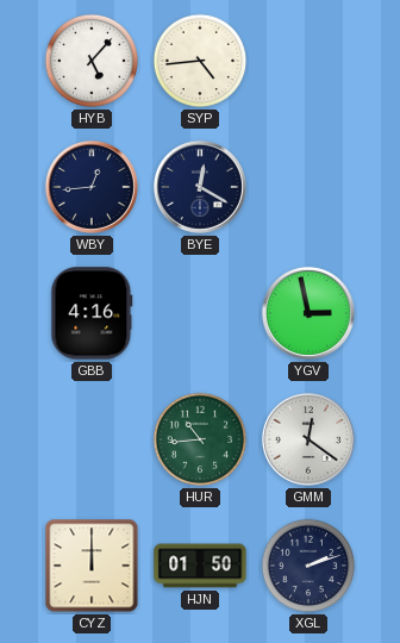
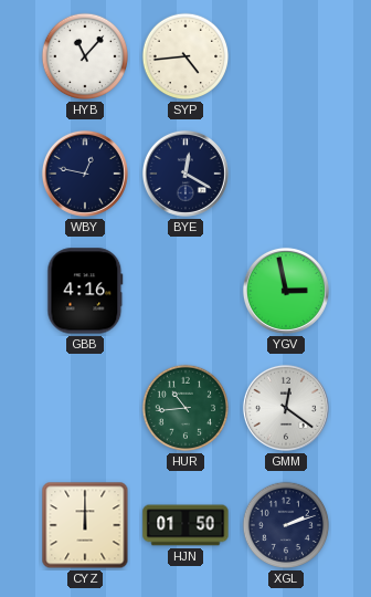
HYB: 5:07 -> 11:07
WBY: 12:44 -> 12:47
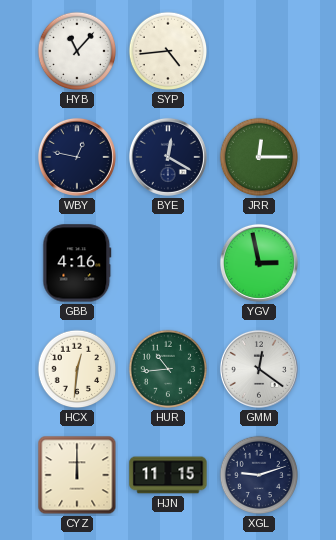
JRR: none -> 12:15
HCX: none -> 12:31
HJN: 01:50 -> 11:15
XGL: 2:12 -> 9:12
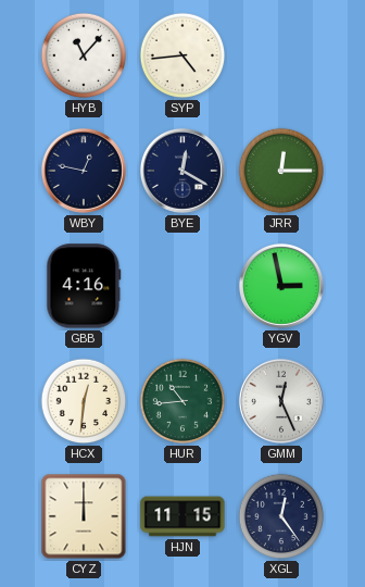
GMM: 12:21 -> 12:26
XGL: 9:12 -> 12:24
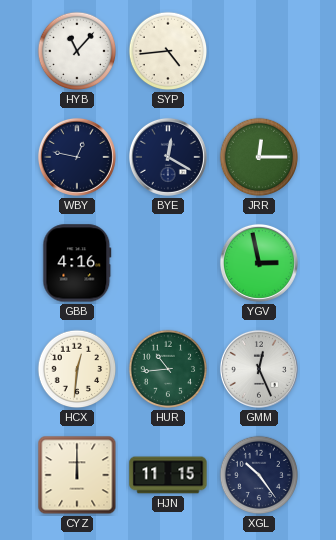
XGL: 12:24 -> 10:24
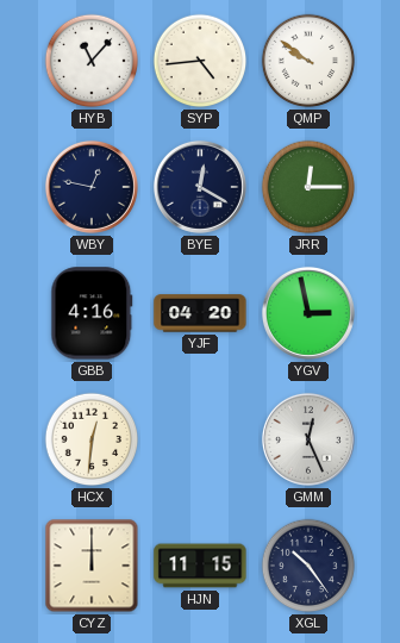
QMP: none -> 9:51
YJF: none -> 04:20
HUR: 10:44 -> none
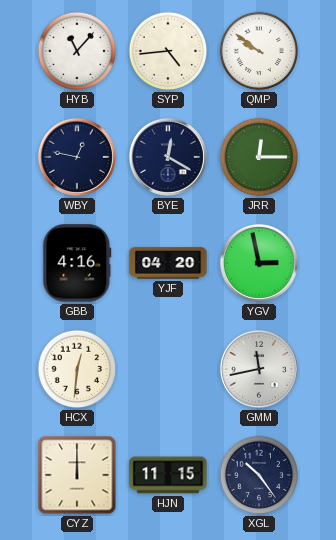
GMM: 12:26 -> 11:43
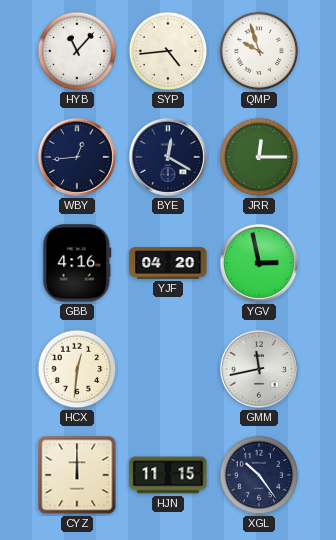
QMP: 9:51 -> 9:57
WBY: 12:47 -> 12:44
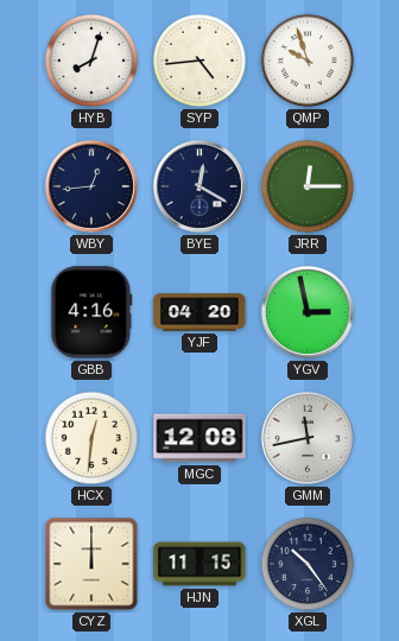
HYB: 11:07 -> 8:03
MGC: none -> 12:08
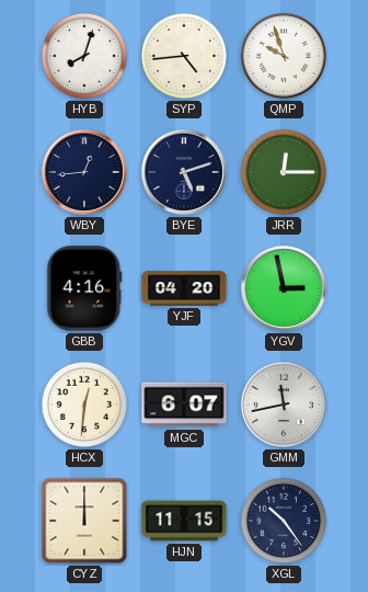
BYE: 12:20 -> 5:12
MGC: 12:08 -> 6:07
